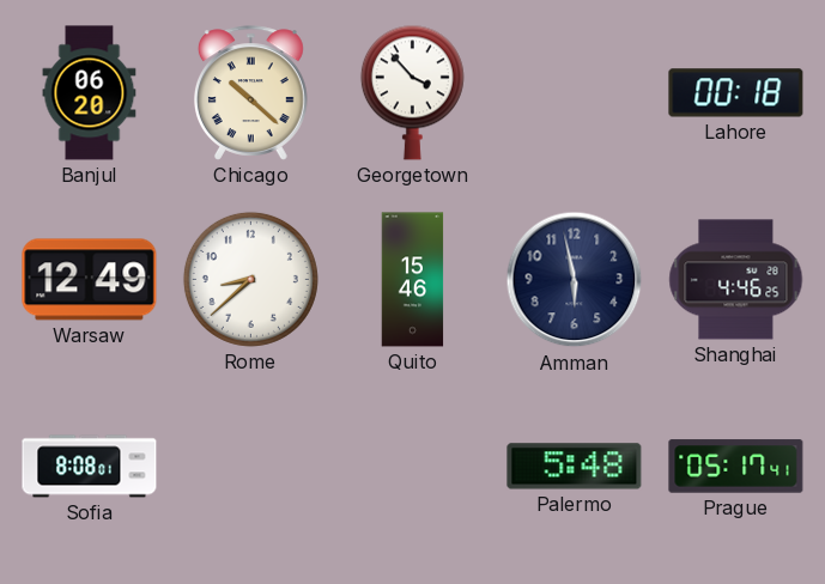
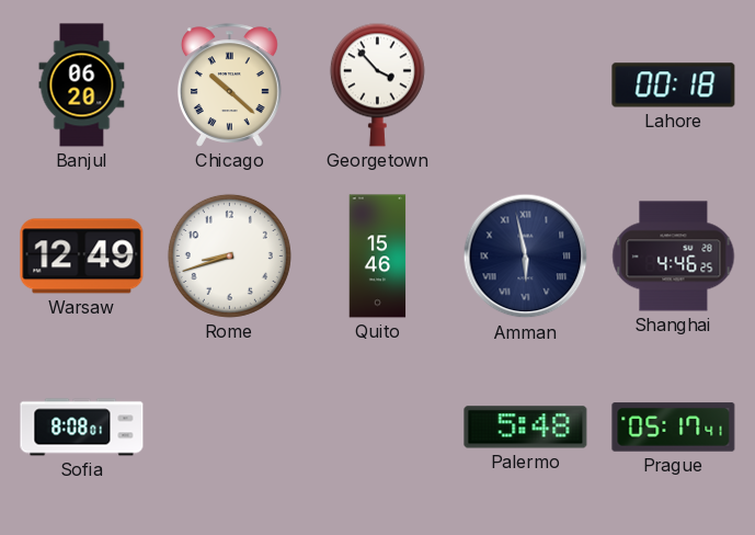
Rome: 8:38 -> 8:42
Amman numerals: Arabic -> Roman
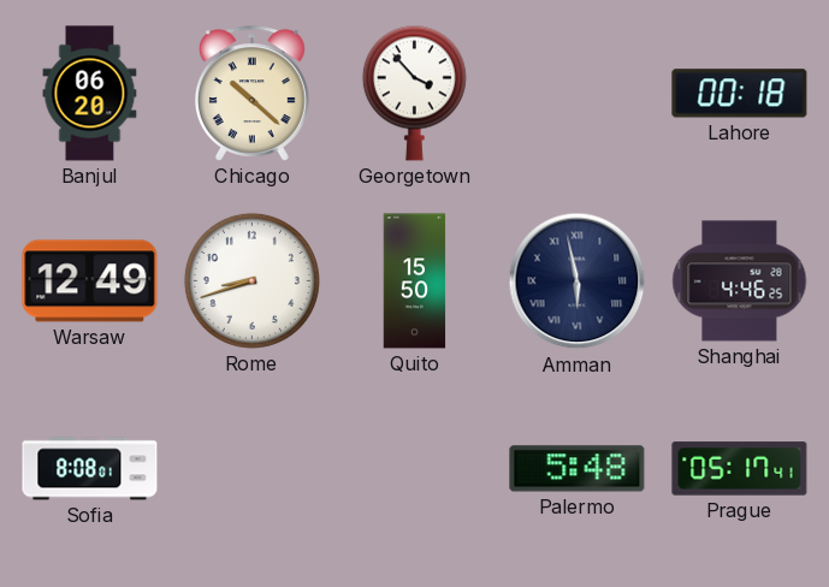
Quito: 15:46 -> 15:50
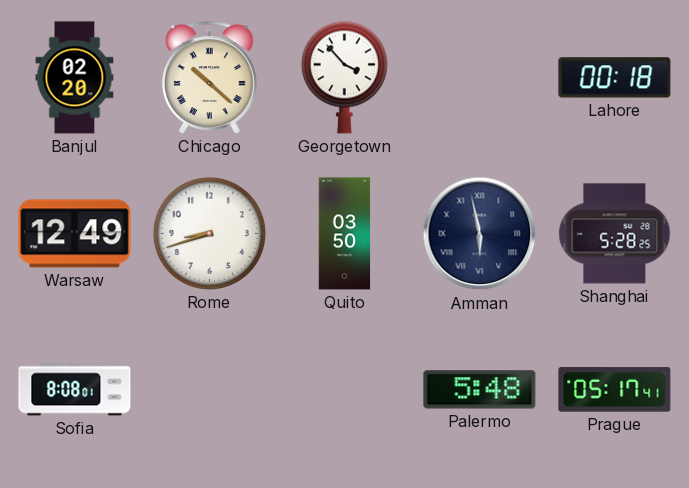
Banjul: 06:20 -> 02:20
Quito: 15:50 -> 03:50
Shanghai: 4:46 -> 5:28
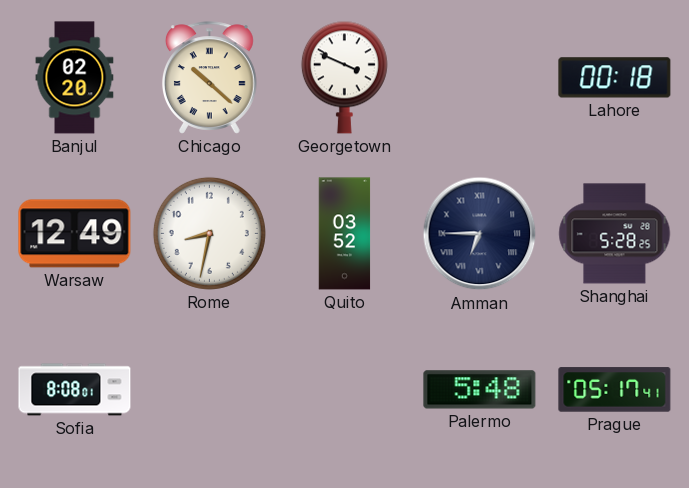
Georgetown: 3:53 -> 3:49
Rome: 8:42 -> 8:32
Quito: 03:50 -> 03:52
Amman: 5:58 -> 6:45
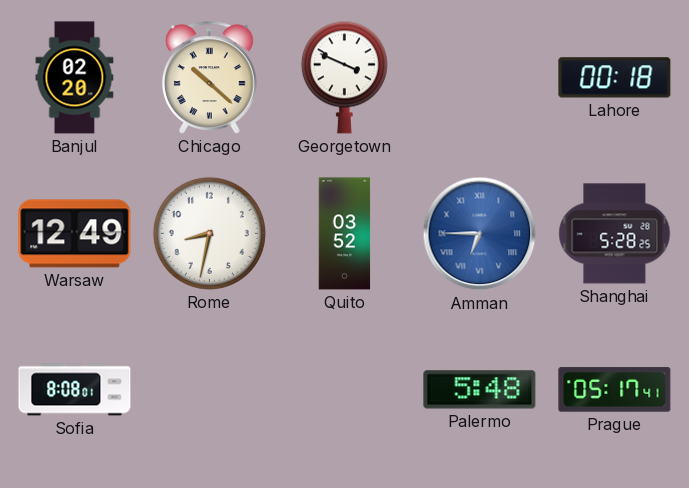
Amman dial: navy -> blue
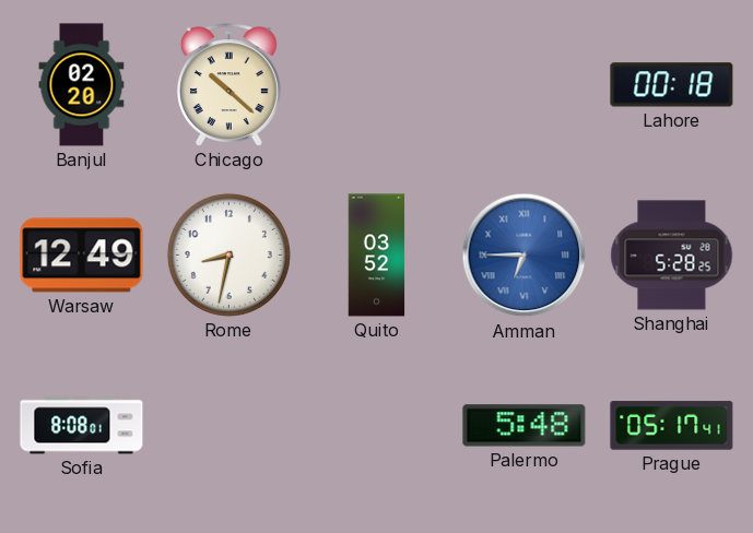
Georgetown: 3:49 -> none
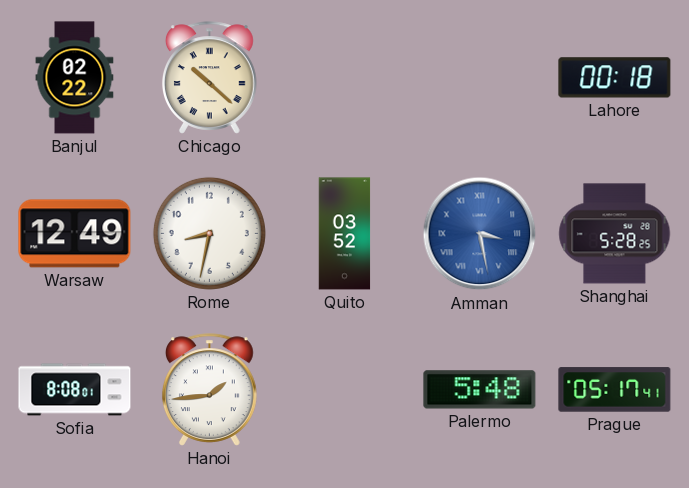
Banjul: 02:20 -> 02:22
Amman: 6:45 -> 3:28
Hanoi: none -> 1:44
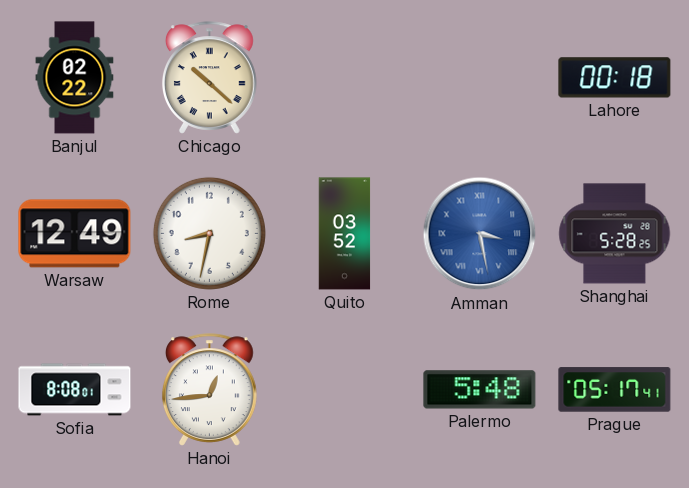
Hanoi: 1:44 -> 12:44
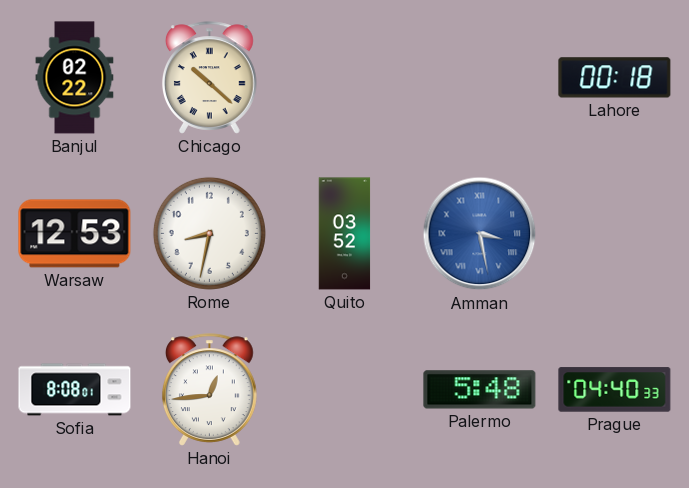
Warsaw: 12:49 -> 12:53
Shanghai: 5:28 -> none
Prague: 05:17 -> 04:40
